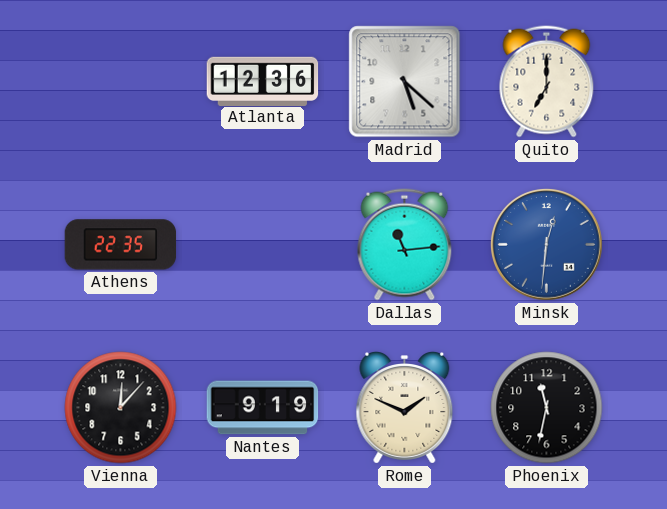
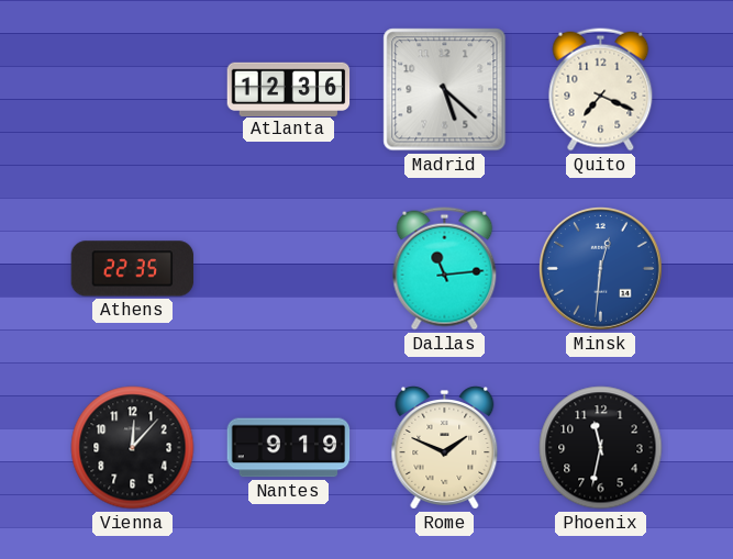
Quito: 7:00 -> 7:19
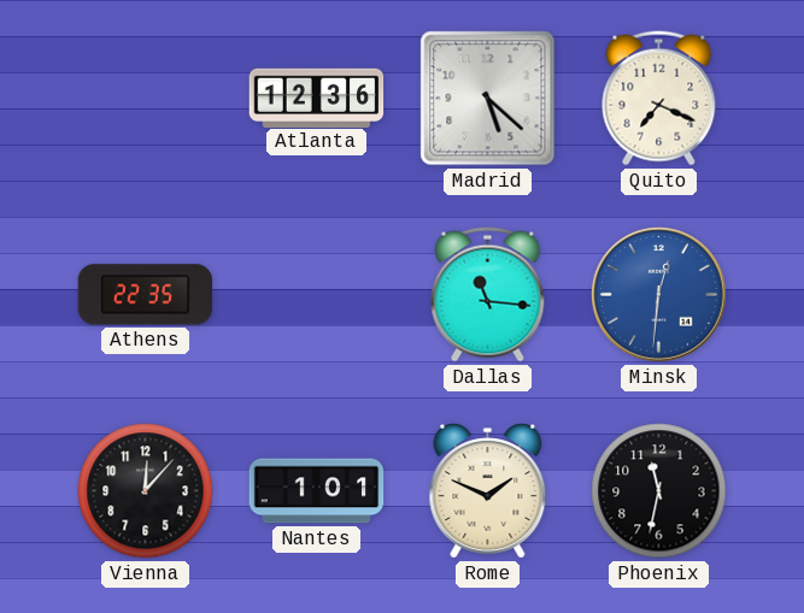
Dallas: 11:14 -> 11:16
Nantes: 9:19 -> 1:01
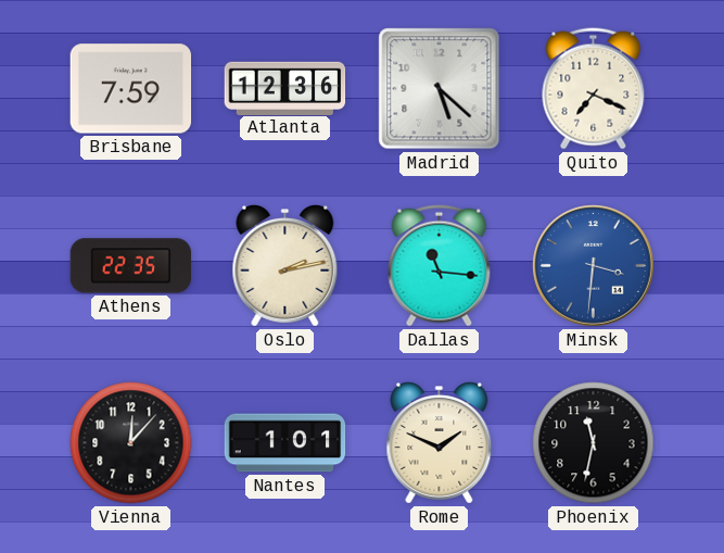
Brisbane: none -> 7:59
Oslo: none -> 2:13
Minsk: 12:31 -> 3:31
